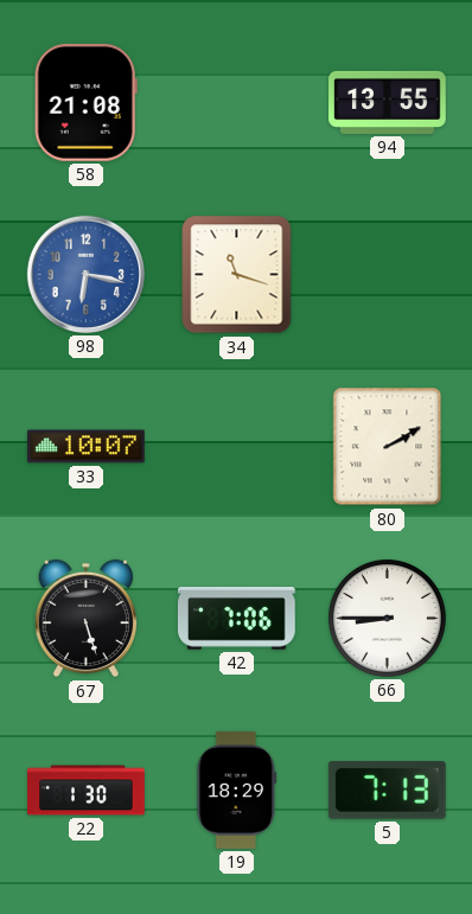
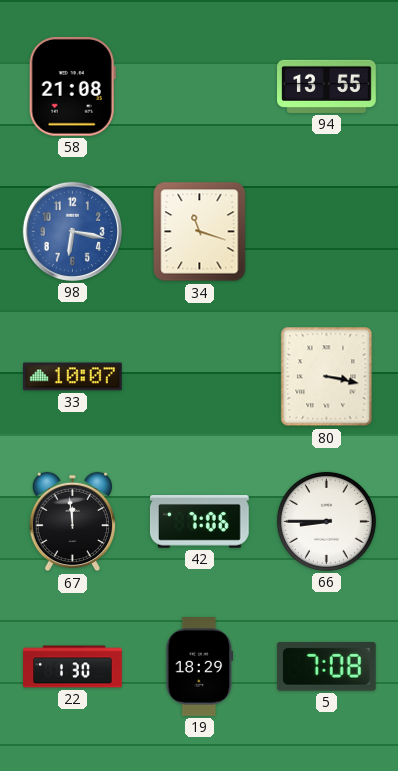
80: 2:10 -> 3:17
67: 5:27 -> 11:59
5: 7:13 -> 7:08
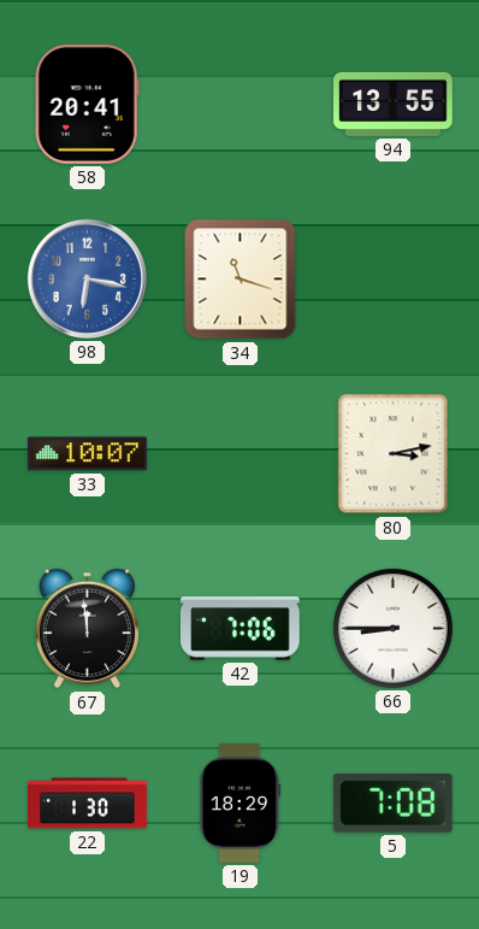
58: 21:08 -> 20:41
80: 3:17 -> 3:13
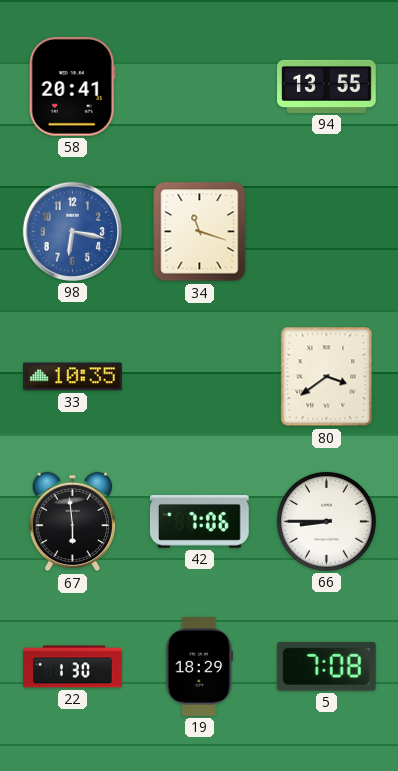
33: 10:07 -> 10:35
80: 3:13 -> 3:39
67: 11:59 -> 5:59
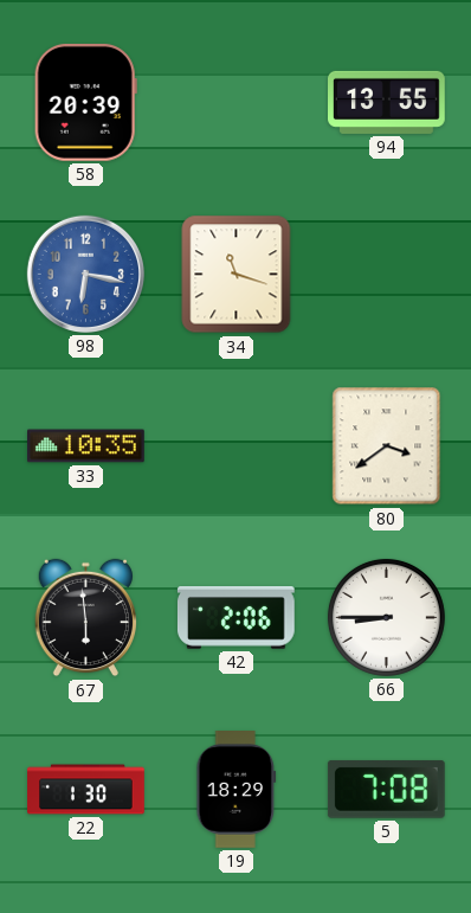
58: 20:41 -> 20:39
42: 7:06 -> 2:06
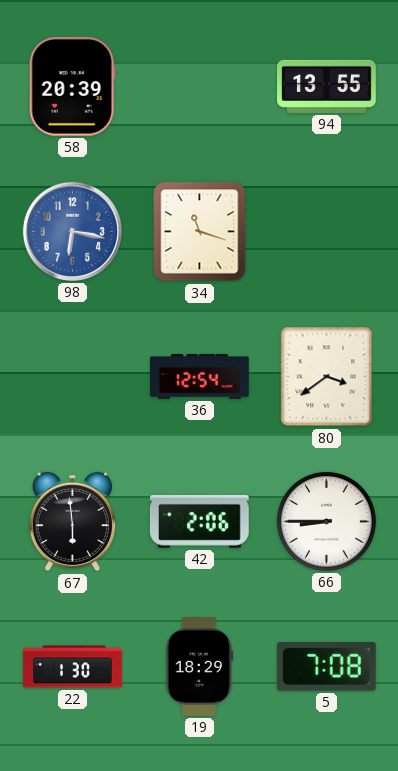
33: 10:35 -> none
36: none -> 12:54
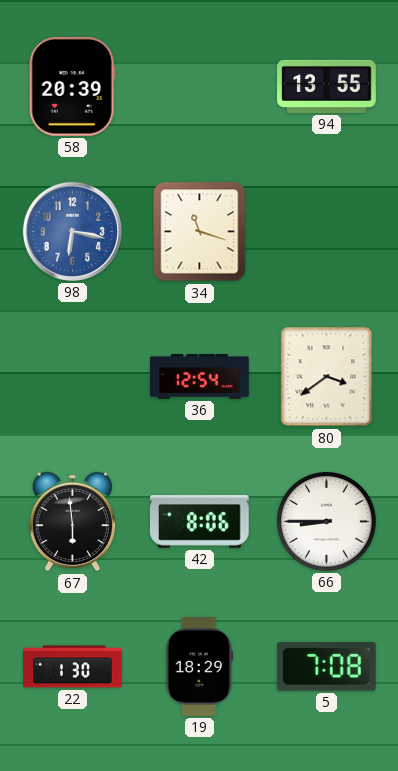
42: 2:06 -> 8:06
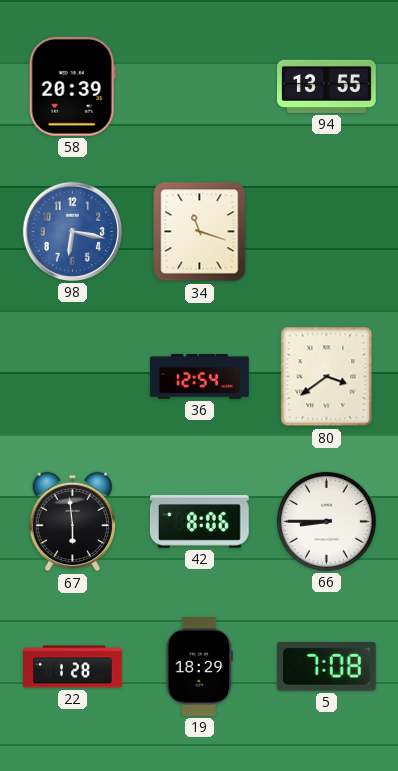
22: 1:30 -> 1:28
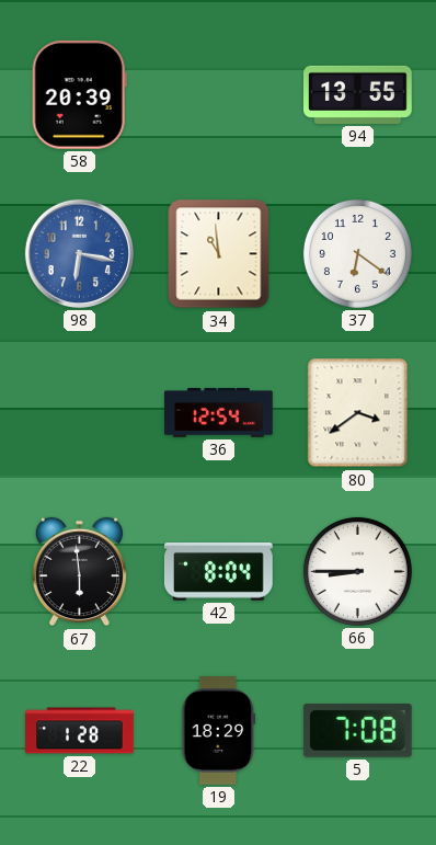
34: 11:18 -> 10:59
37: none -> 6:21
42: 8:06 -> 8:04
